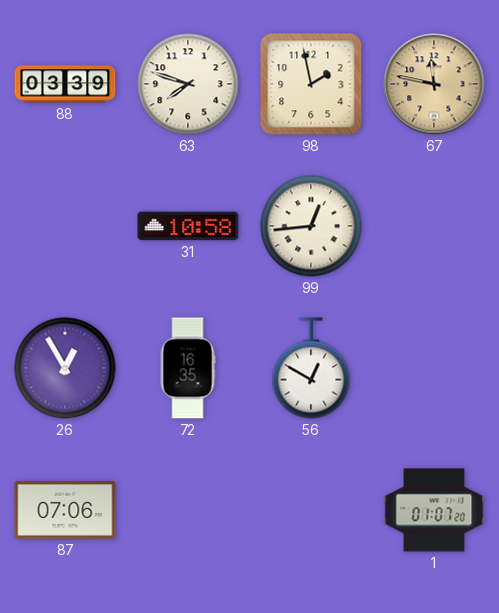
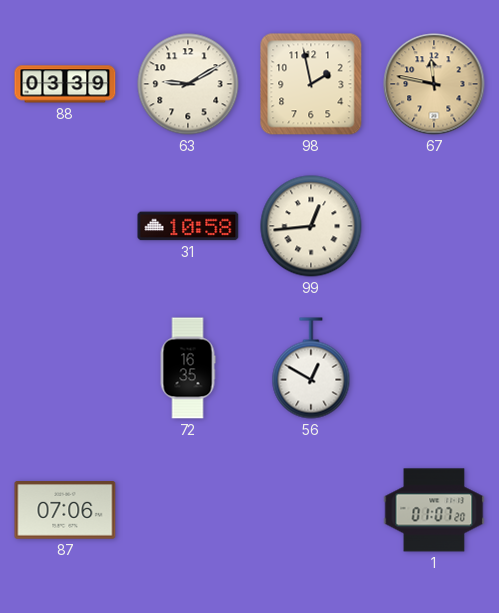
63: 7:48 -> 9:10
26: 12:55 -> none
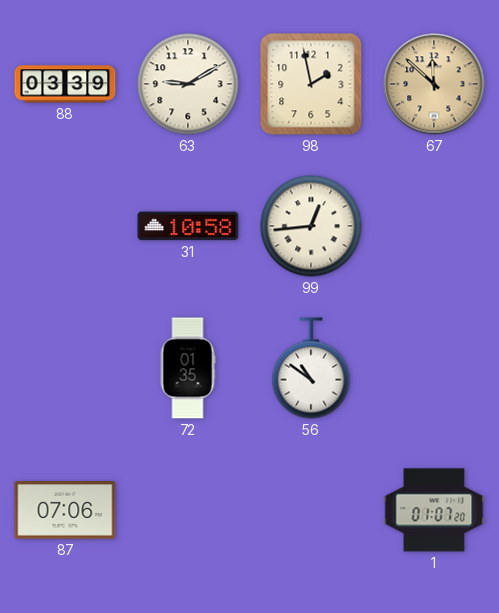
67: 11:47 -> 11:52
72: 16:35 -> 01:35
56: 12:50 -> 10:51
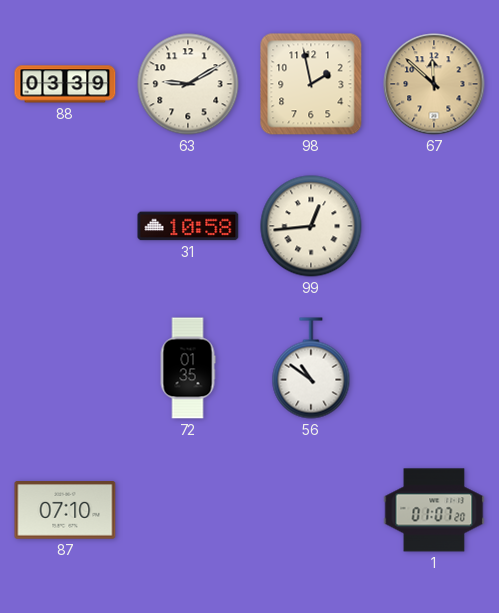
87: 07:06 -> 07:10
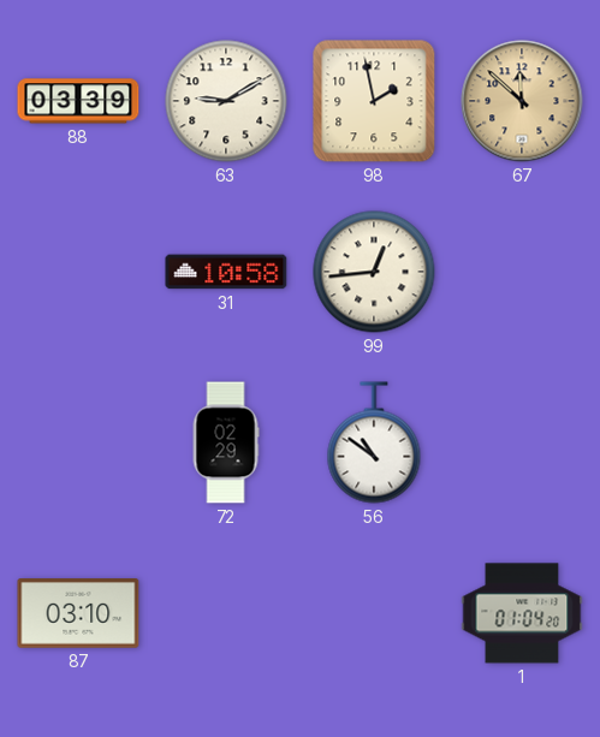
72: 01:35 -> 02:29
87: 07:10 -> 03:10
1: 01:07 -> 01:04
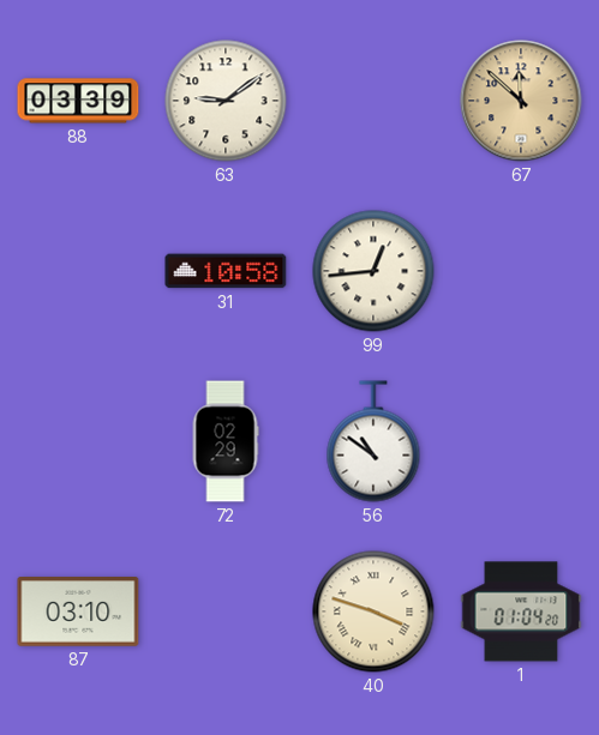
63: 9:10 -> 9:09
98: 1:58 -> none
40: none -> 3:48
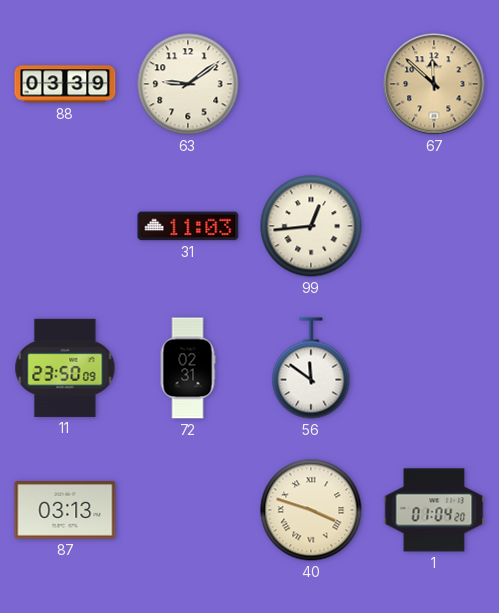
31: 10:58 -> 11:03
11: none -> 23:50
72: 02:29 -> 02:31
56: 10:51 -> 11:51
87: 03:10 -> 03:13
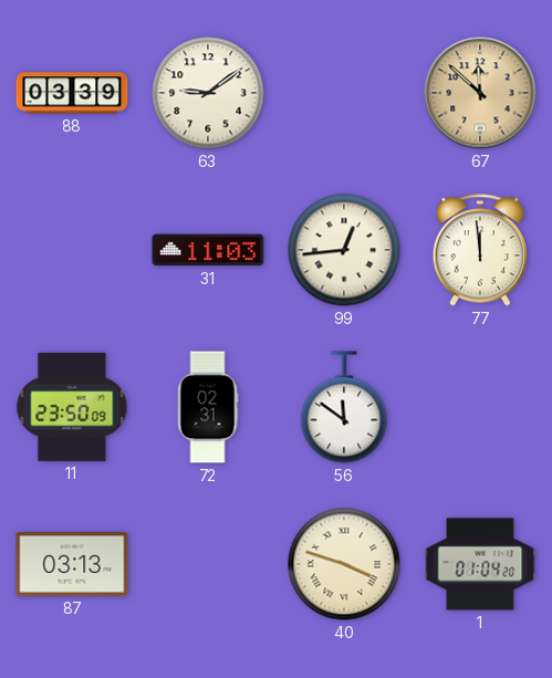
77: none -> 11:59
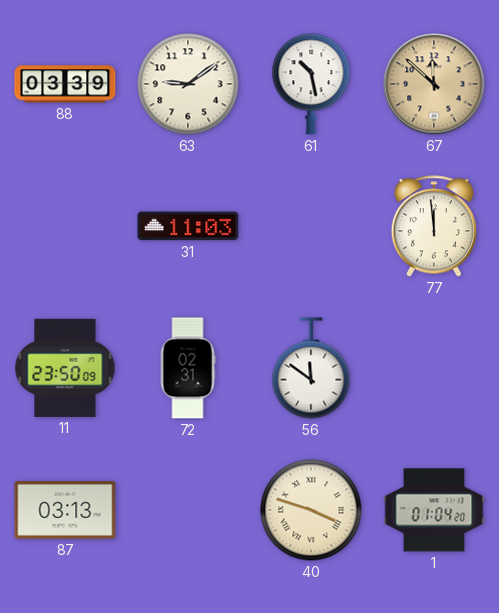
61: none -> 10:28
99: 12:44 -> none
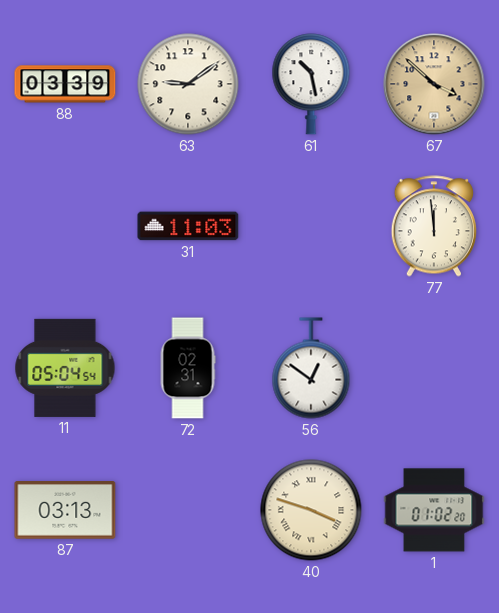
67: 11:52 -> 3:52
11: 23:50 -> 05:04
56: 11:51 -> 12:51
1: 01:04 -> 01:02
